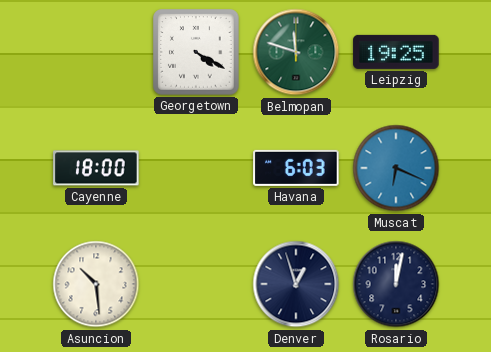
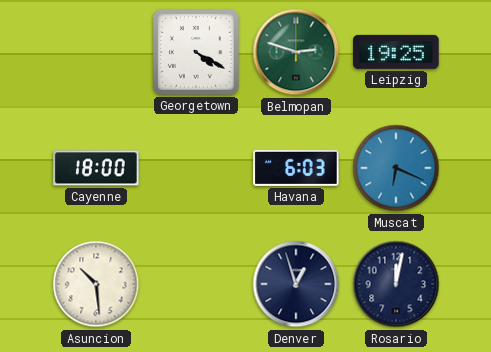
Belmopan: 11:48 -> 2:48
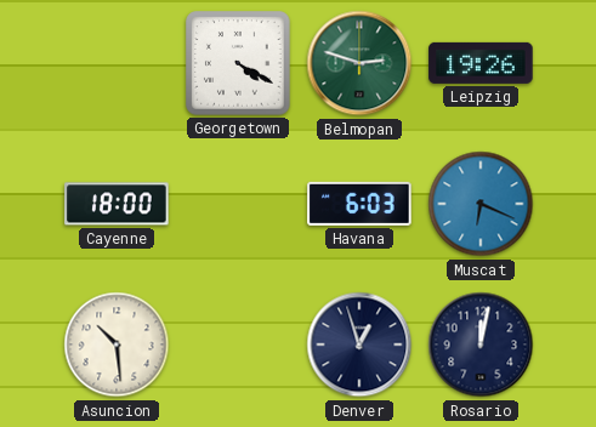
Leipzig: 19:25 -> 19:26
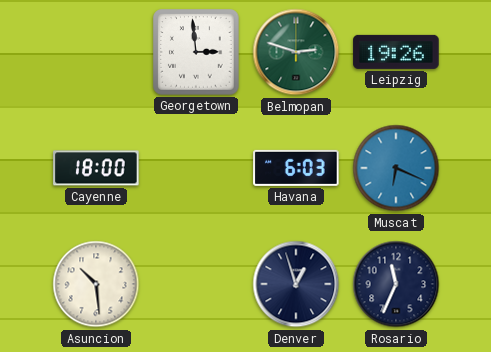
Georgetown: 4:20 -> 2:59
Rosario: 12:02 -> 11:34
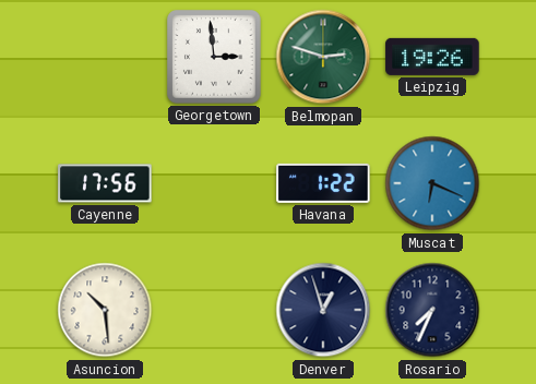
Cayenne: 18:00 -> 17:56
Havana: 6:03 -> 1:22
Rosario: 11:34 -> 7:34
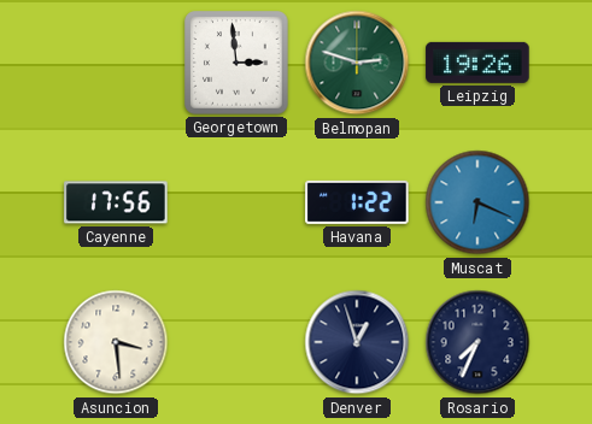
Asuncion: 10:29 -> 3:29
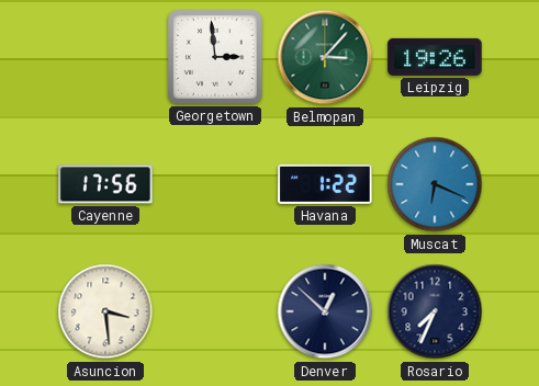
Belmopan: 2:48 -> 3:07
Denver: 12:57 -> 12:52
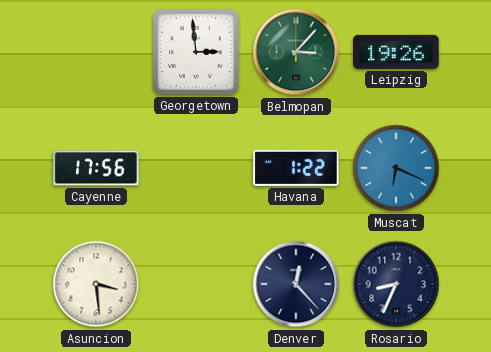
Denver: 12:52 -> 12:23
Rosario: 7:34 -> 8:34
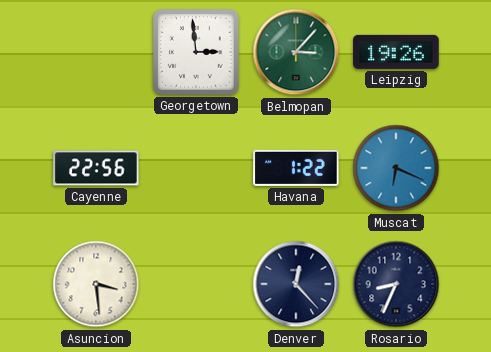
Cayenne: 17:56 -> 22:56
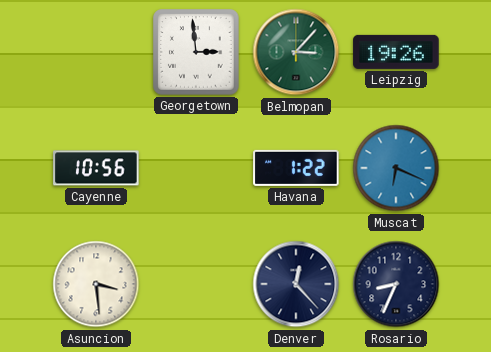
Cayenne: 22:56 -> 10:56
